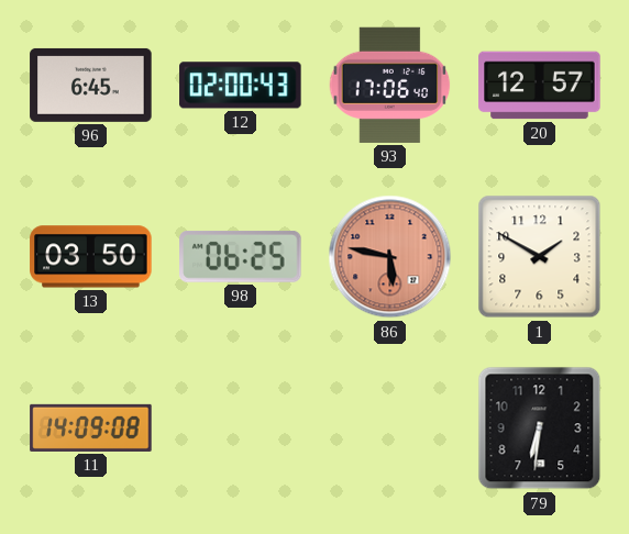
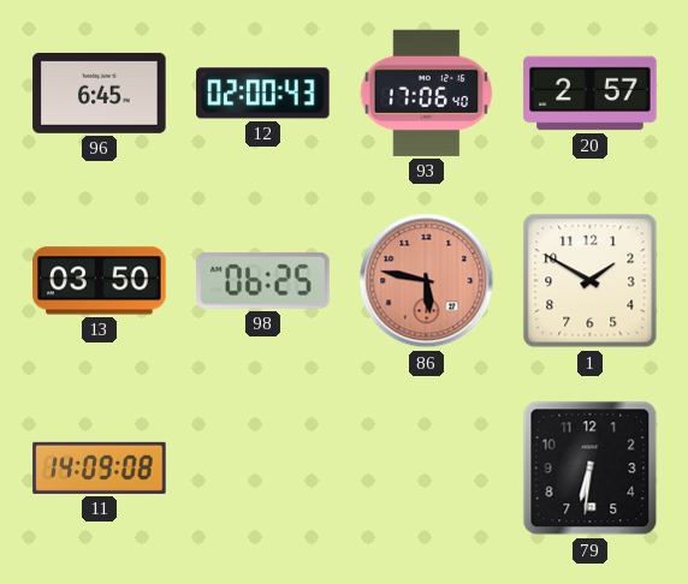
20: 12:57 -> 2:57
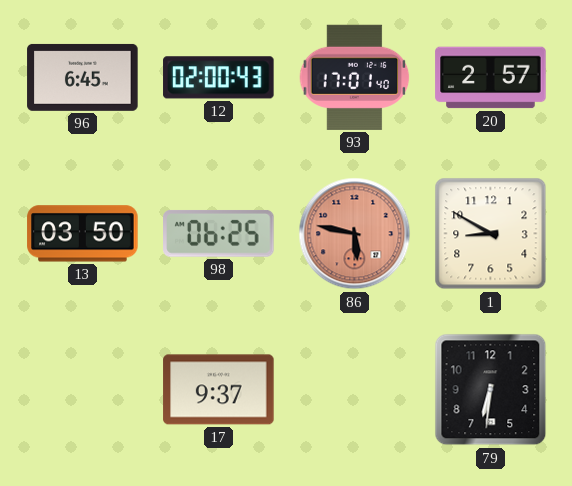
93: 17:06 -> 17:01
1: 1:50 -> 8:50
11: 14:09 -> none
17: none -> 9:37
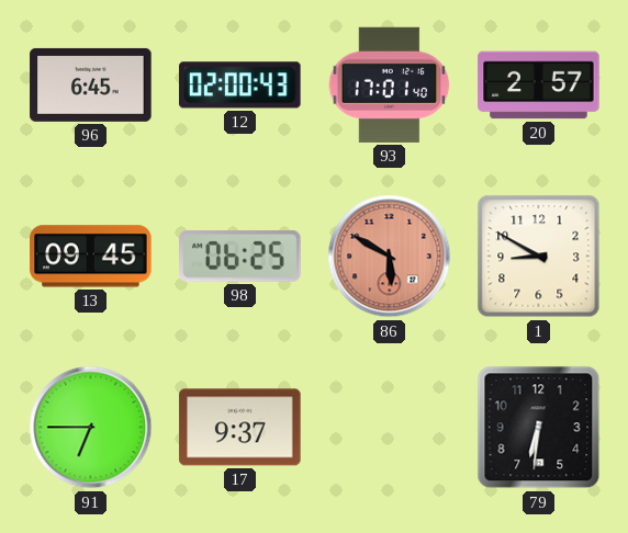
13: 03:50 -> 09:45
86: 5:47 -> 5:50
91: none -> 6:45
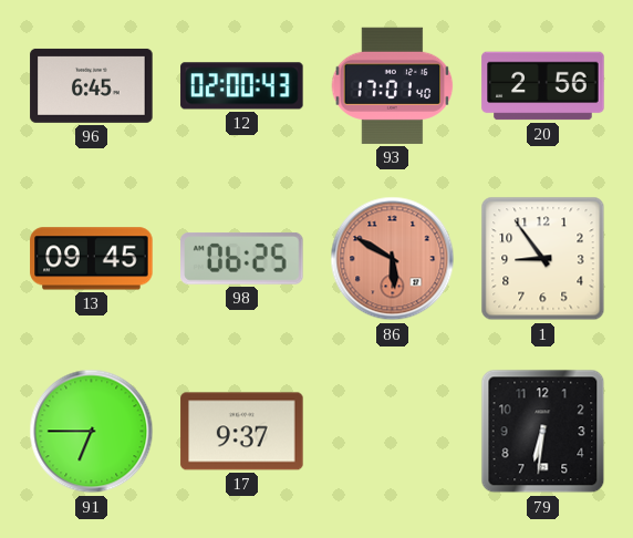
20: 2:57 -> 2:56
1: 8:50 -> 8:54
